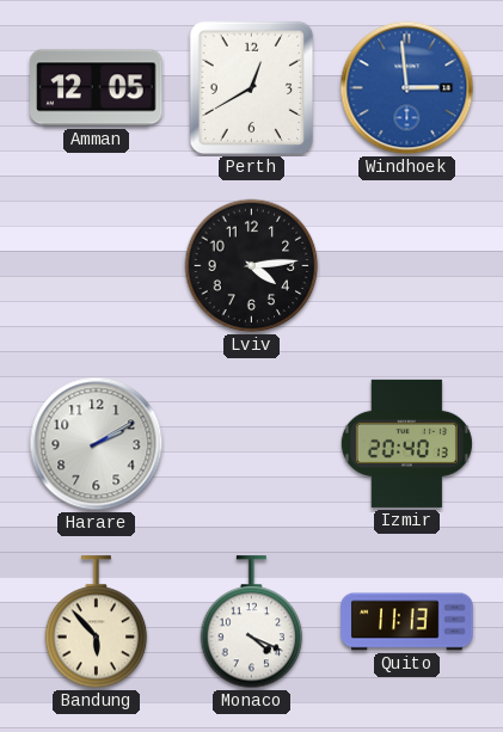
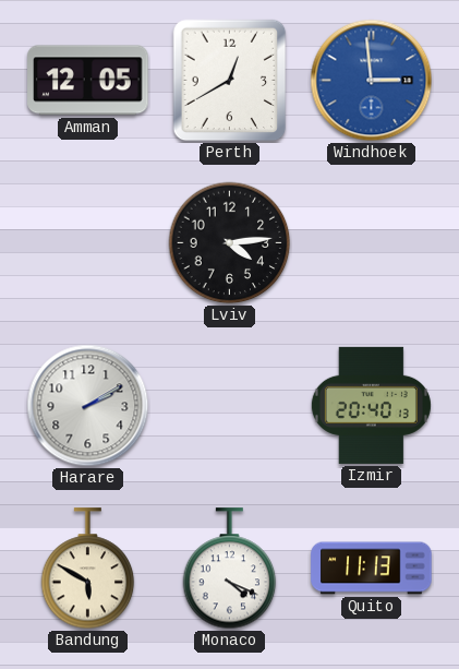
Bandung: 5:53 -> 5:50
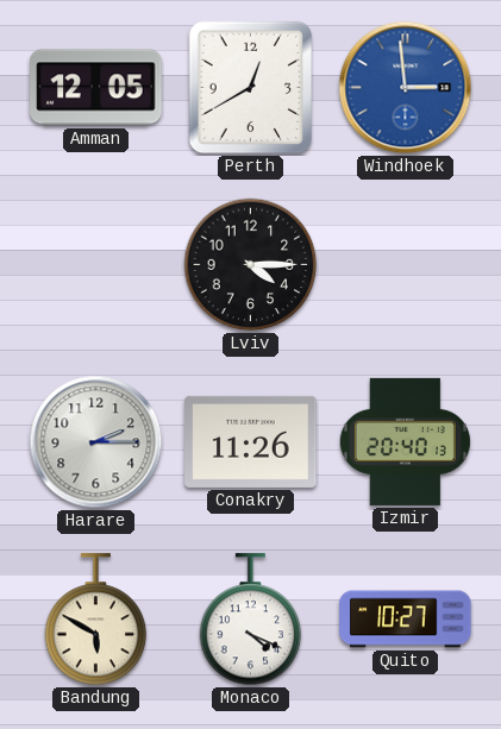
Lviv: 4:14 -> 4:15
Harare: 2:10 -> 2:15
Conakry: none -> 11:26
Quito: 11:13 -> 10:27
